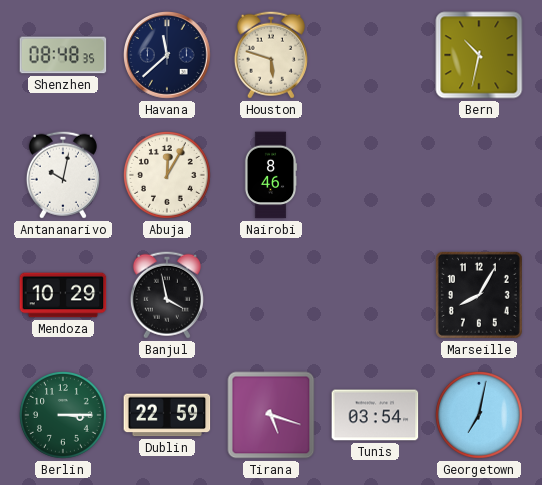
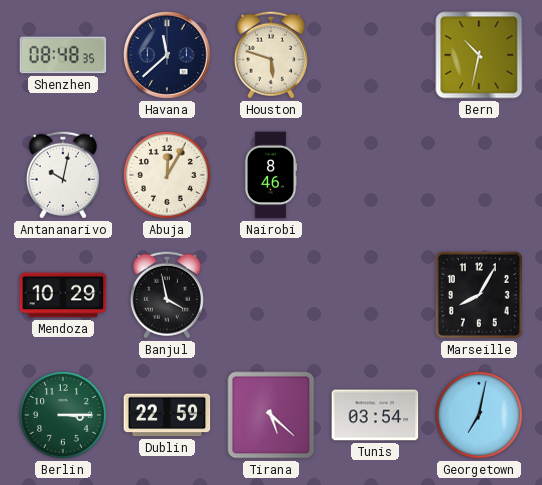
Tirana: 5:18 -> 5:22
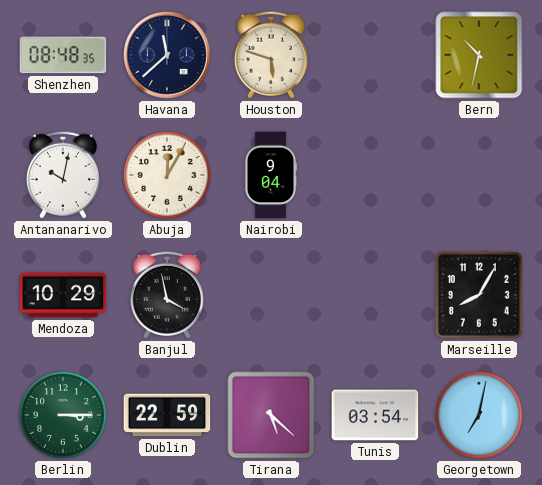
Nairobi: 8:46 -> 9:04
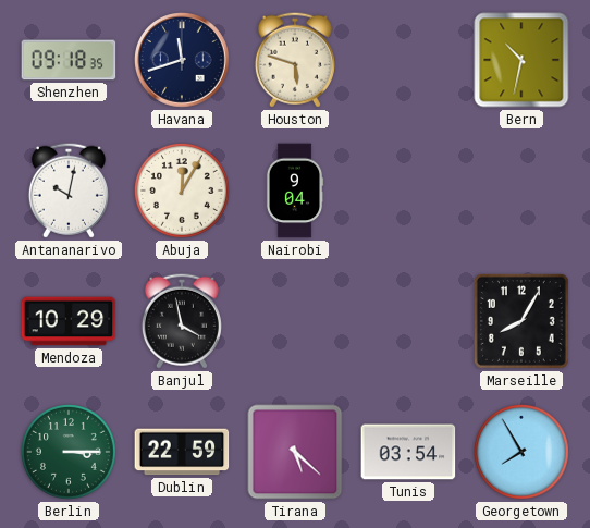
Shenzhen: 08:48 -> 09:18
Havana: 11:38 -> 11:42
Georgetown: 7:02 -> 7:55
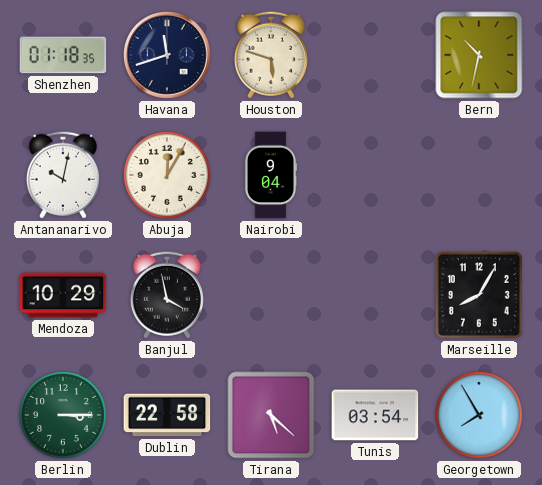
Shenzhen: 09:18 -> 01:18
Dublin: 22:59 -> 22:58
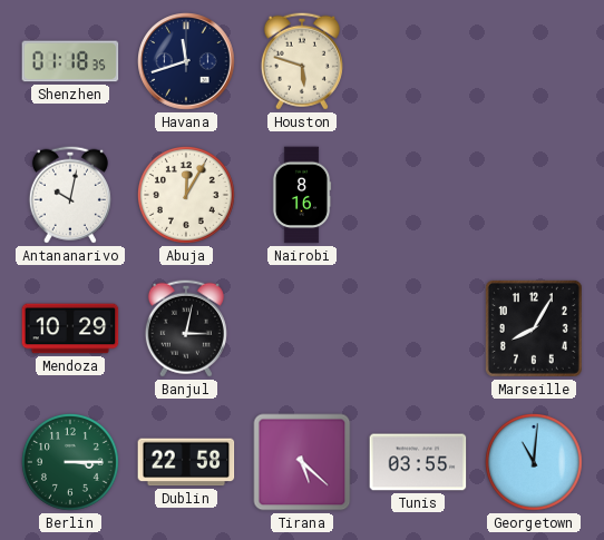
Bern: 10:32 -> none
Nairobi: 9:04 -> 8:16
Banjul: 3:58 -> 3:02
Tunis: 03:54 -> 03:55
Georgetown: 7:55 -> 11:01
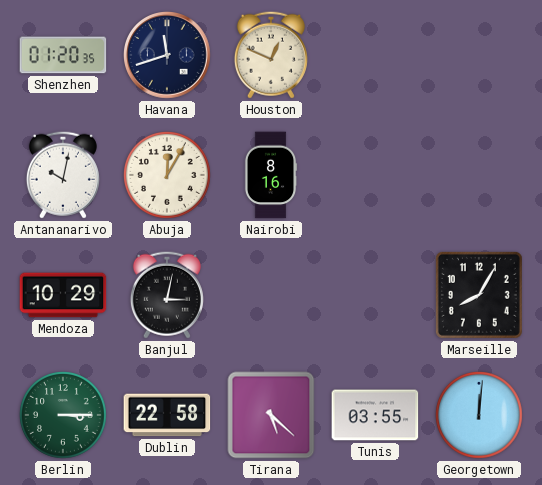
Shenzhen: 01:18 -> 01:20
Houston: 5:48 -> 12:49
Georgetown: 11:01 -> 12:01
